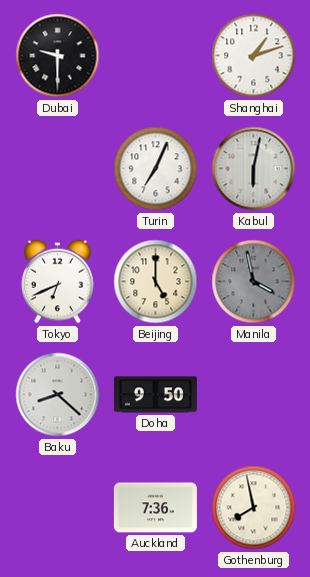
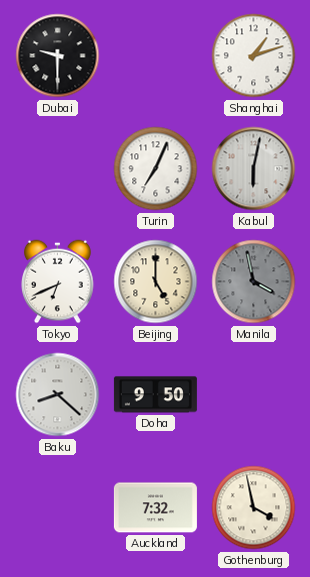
Auckland: 7:36 -> 7:32
Gothenburg: 7:58 -> 3:58
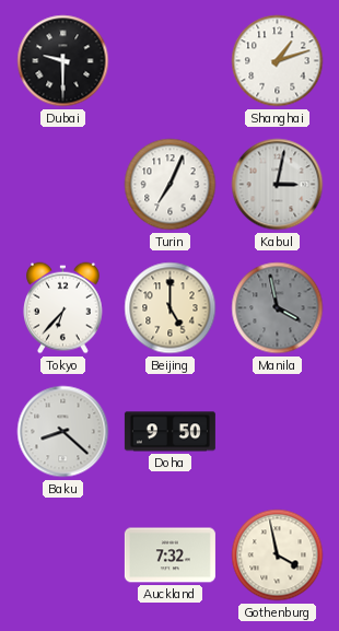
Kabul: 6:02 -> 3:02
Tokyo: 6:41 -> 6:37
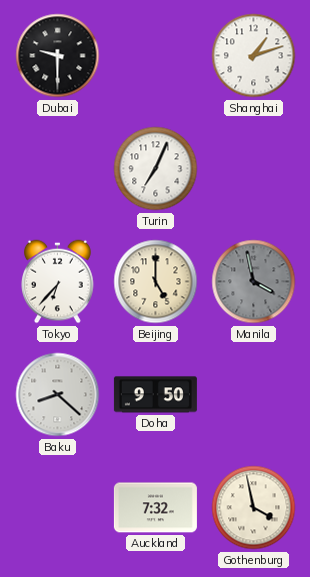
Kabul: 3:02 -> none
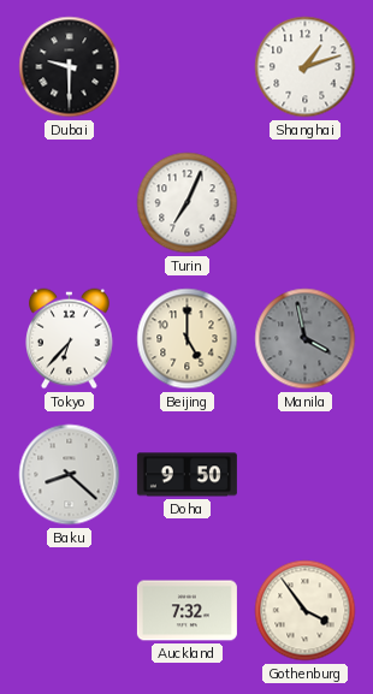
Gothenburg: 3:58 -> 3:54
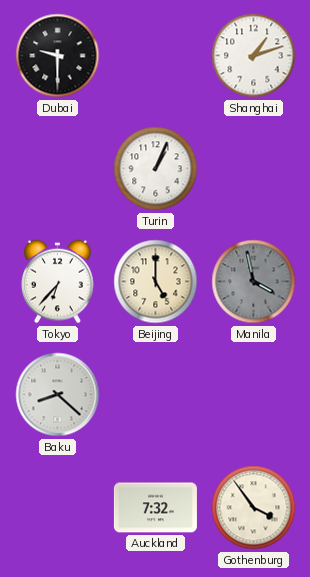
Turin: 7:04 -> 1:04
Doha: 9:50 -> none
